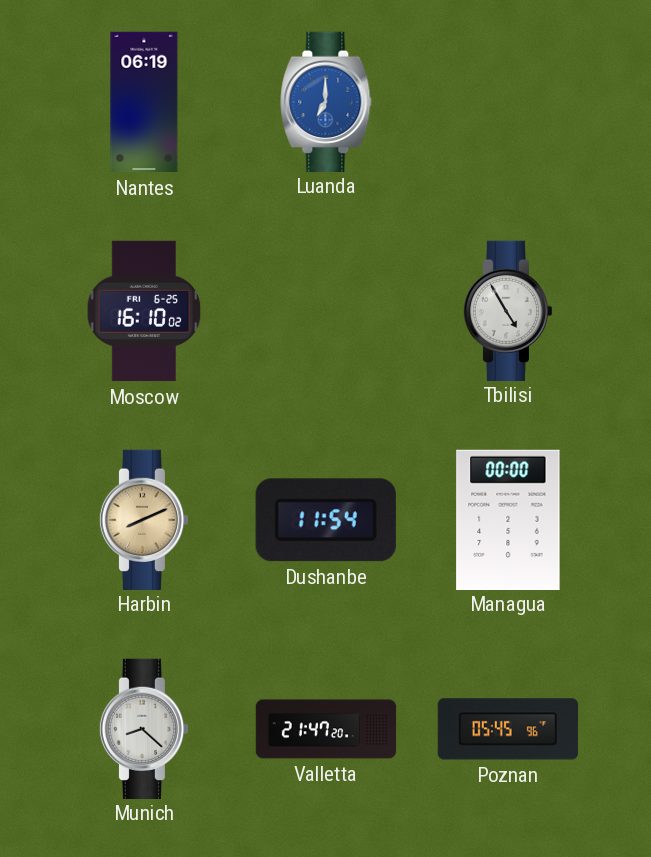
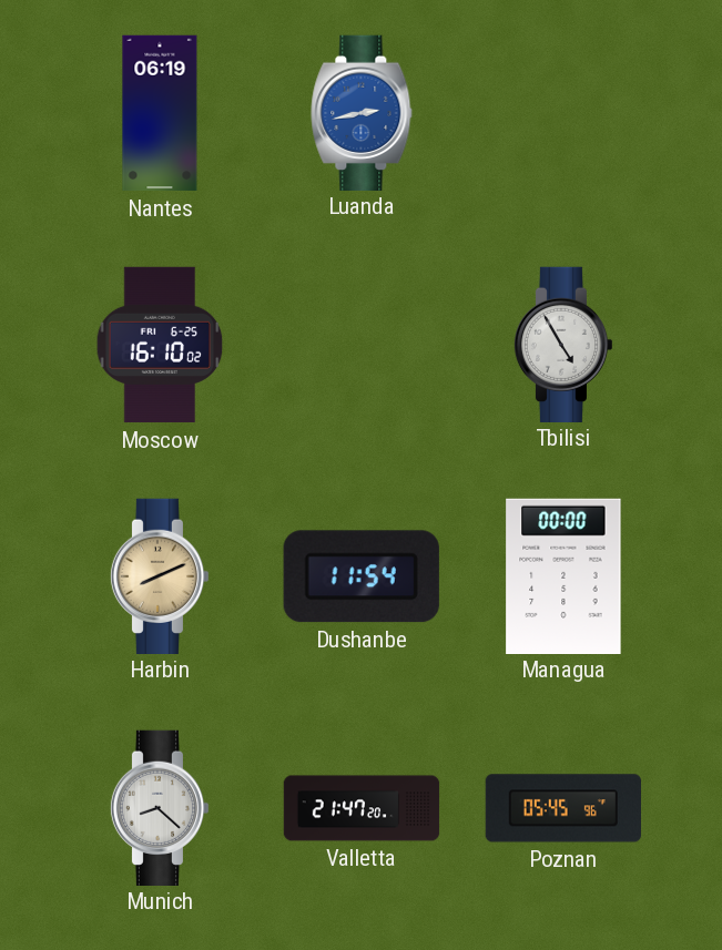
Luanda: 7:00 -> 2:43
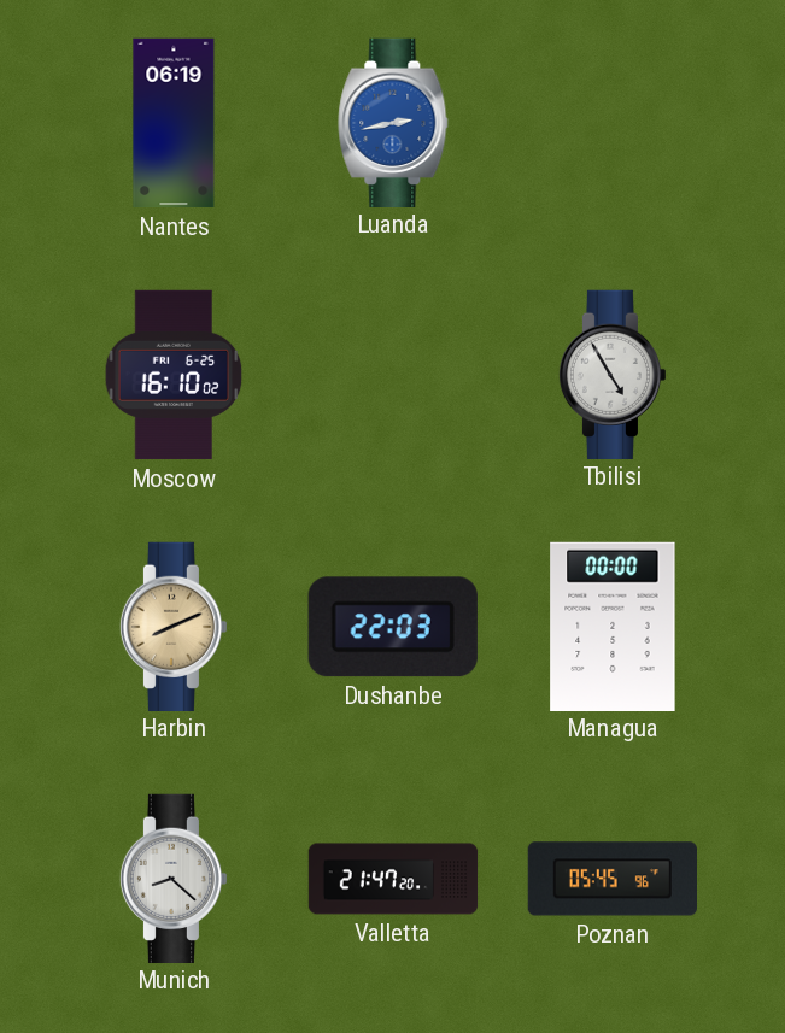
Dushanbe: 11:54 -> 22:03
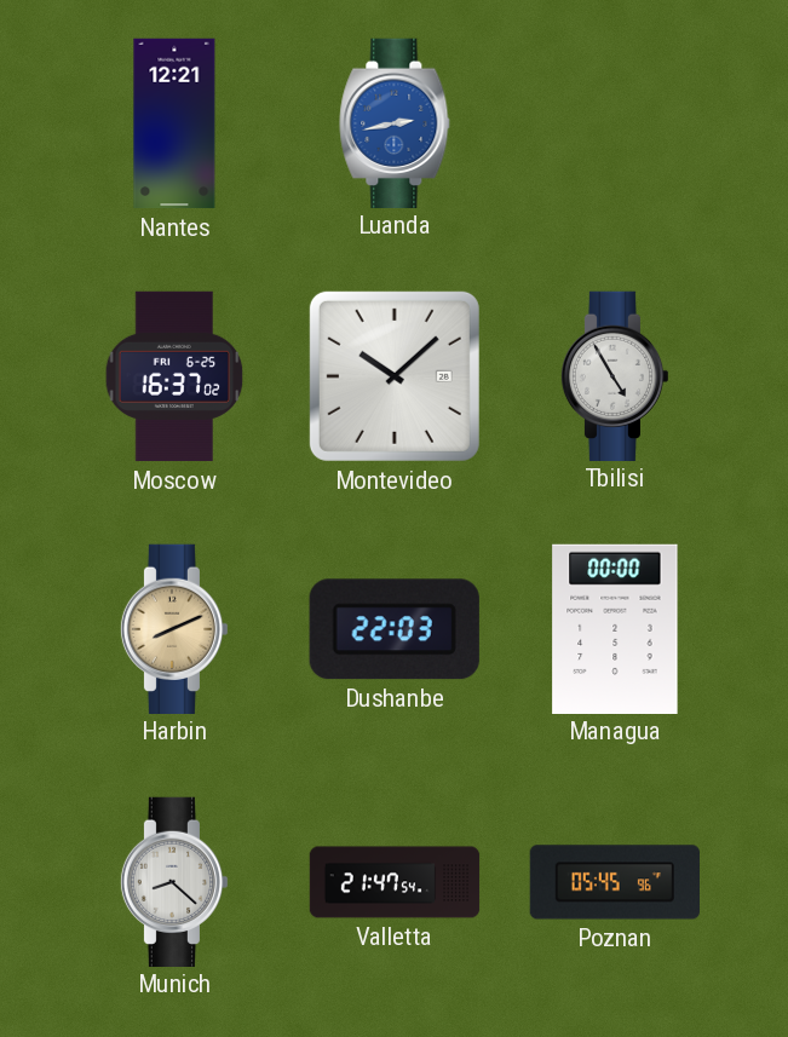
Nantes: 06:19 -> 12:21
Moscow: 16:10 -> 16:37
Montevideo: none -> 10:08
Valletta: 21:47:20 -> 21:47:54
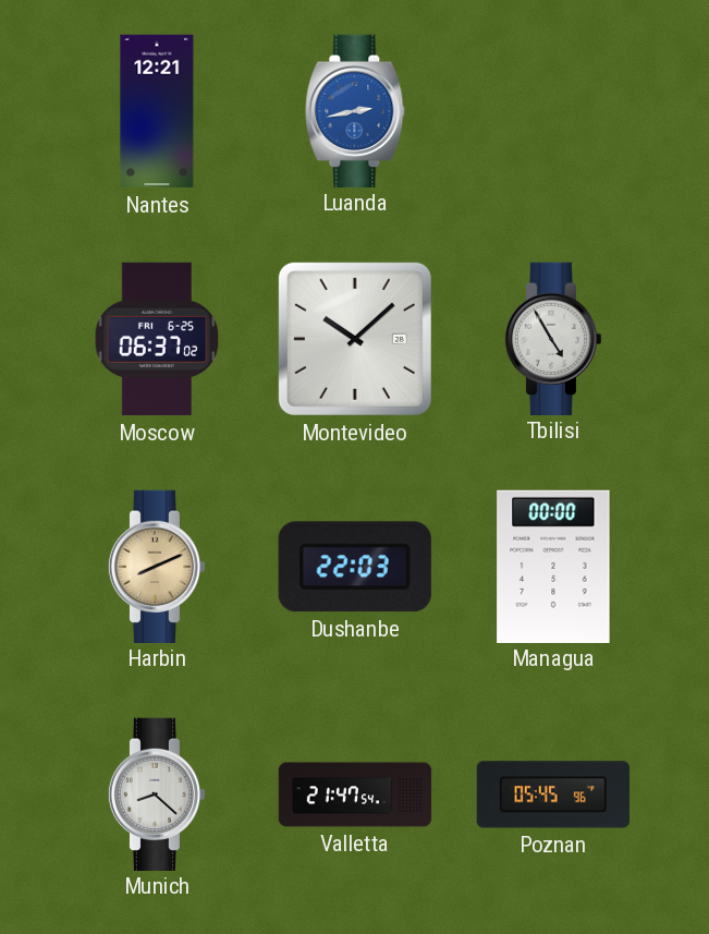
Moscow: 16:37 -> 06:37
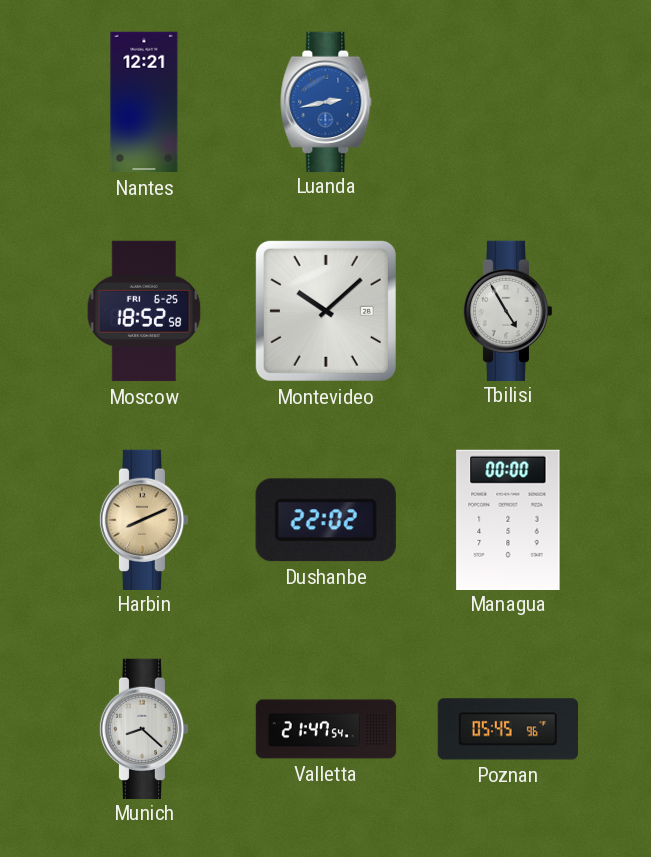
Moscow: 06:37 -> 18:52
Dushanbe: 22:03 -> 22:02
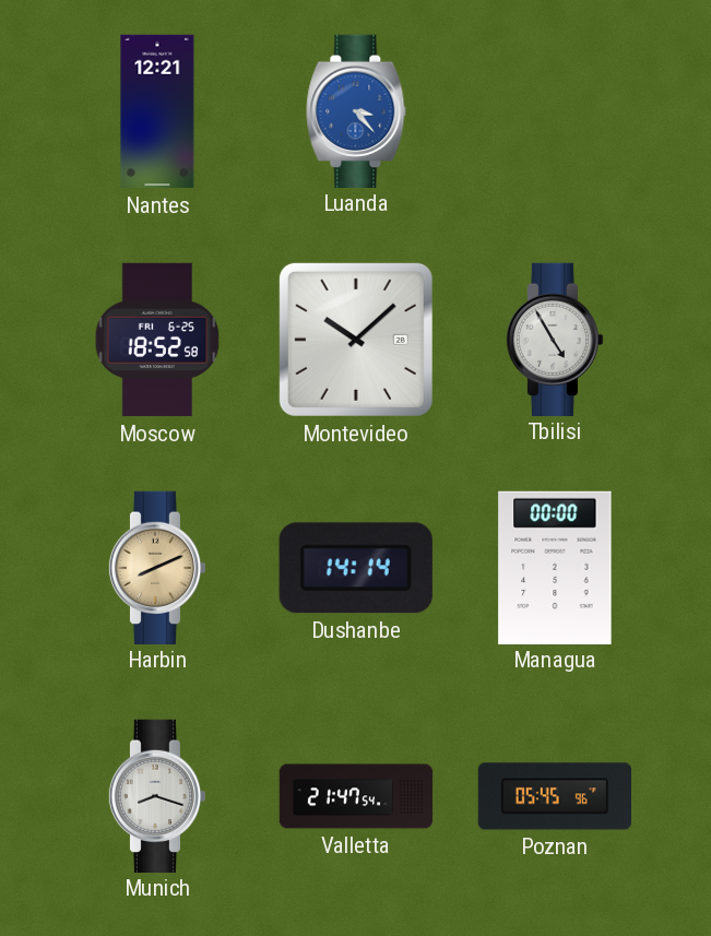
Luanda: 2:43 -> 3:23
Dushanbe: 22:02 -> 14:14
Munich: 8:22 -> 8:18
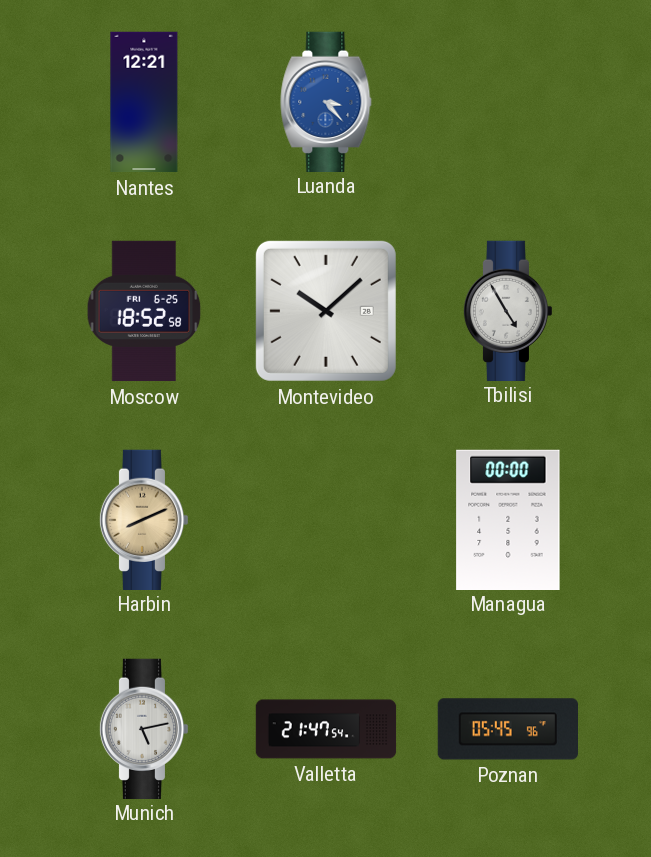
Dushanbe: 14:14 -> none
Munich: 8:18 -> 5:13
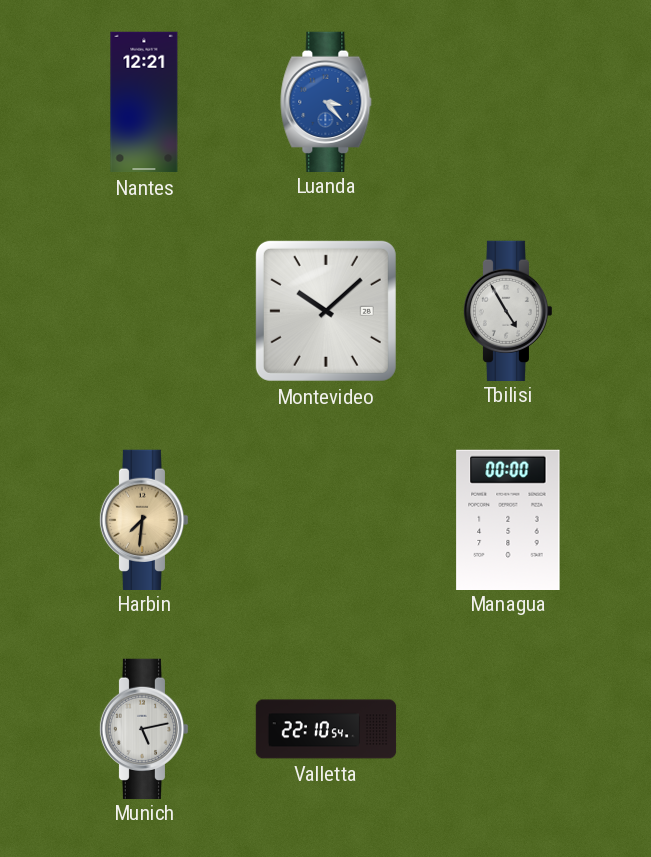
Moscow: 18:52 -> none
Harbin: 8:11 -> 7:31
Valletta: 21:47 -> 22:10
Poznan: 05:45 -> none
